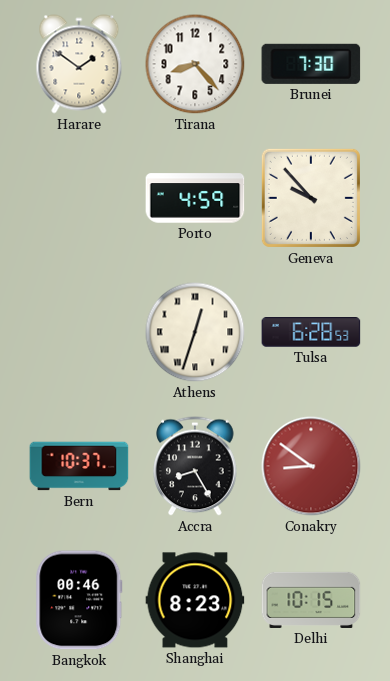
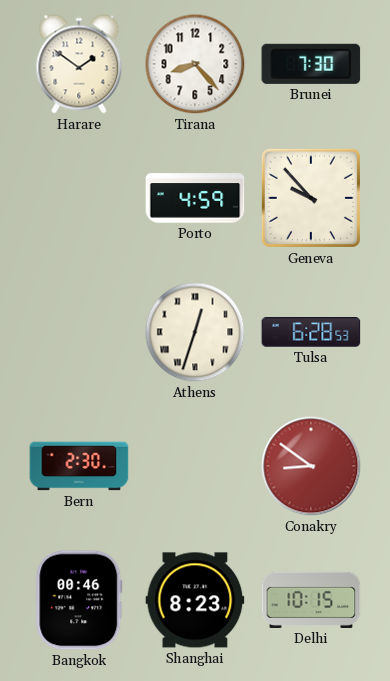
Bern: 10:37 -> 2:30
Accra: 8:25 -> none
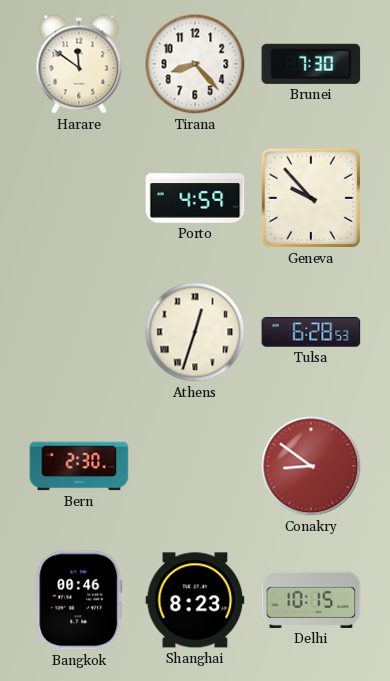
Harare: 1:51 -> 11:51
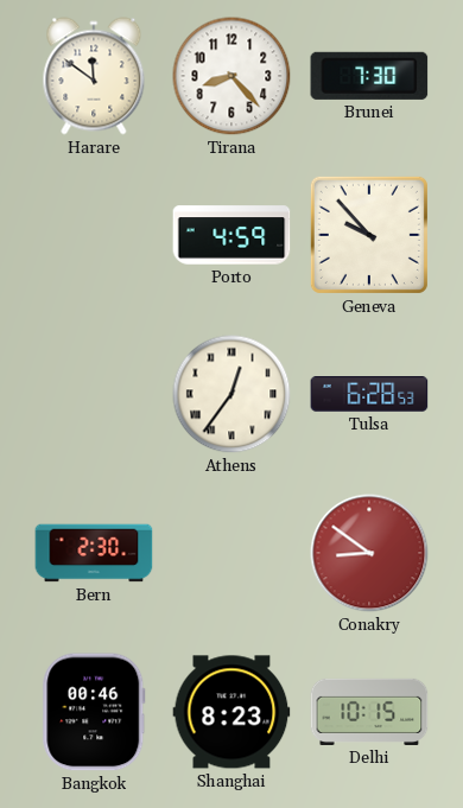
Athens: 12:33 -> 12:36
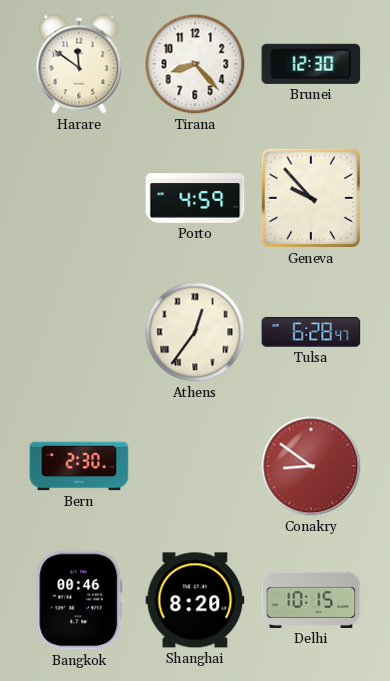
Brunei: 7:30 -> 12:30
Tulsa: 6:28:53 -> 6:28:47
Shanghai: 8:23 -> 8:20
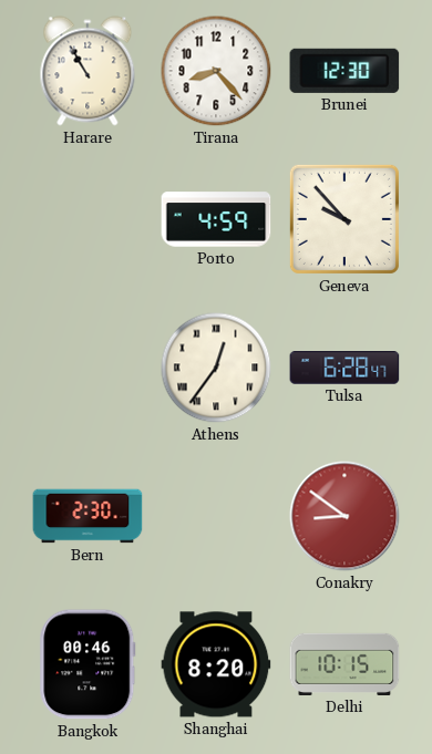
Harare: 11:51 -> 10:55
